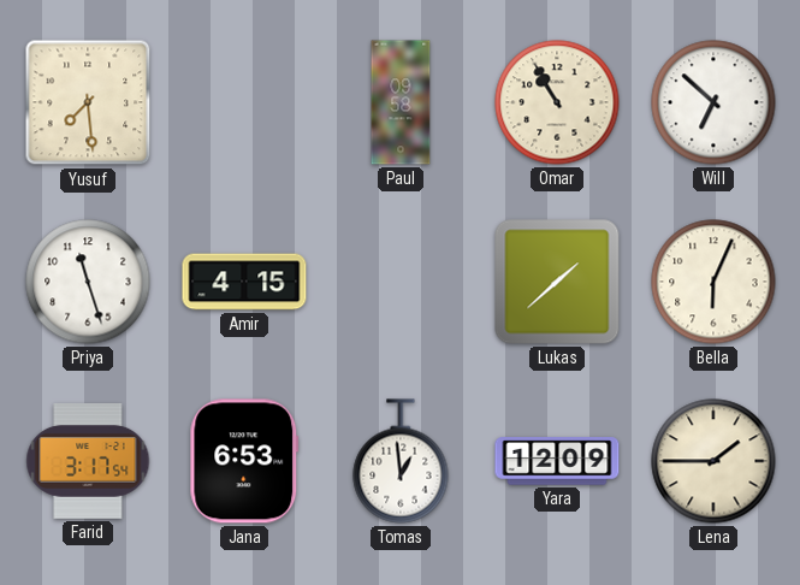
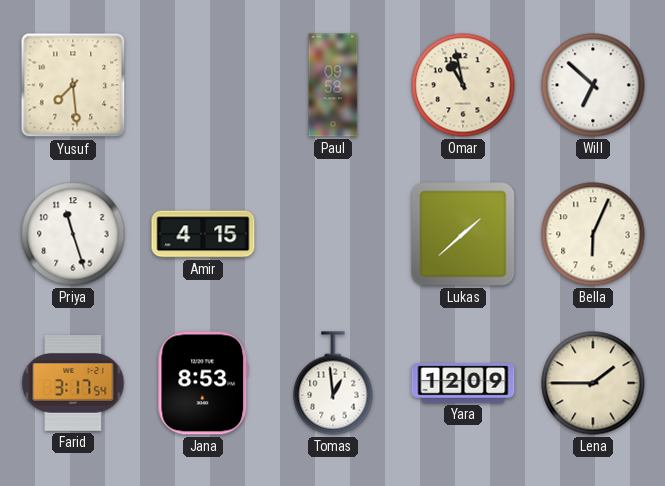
Omar: 10:55 -> 10:58
Jana: 6:53 -> 8:53
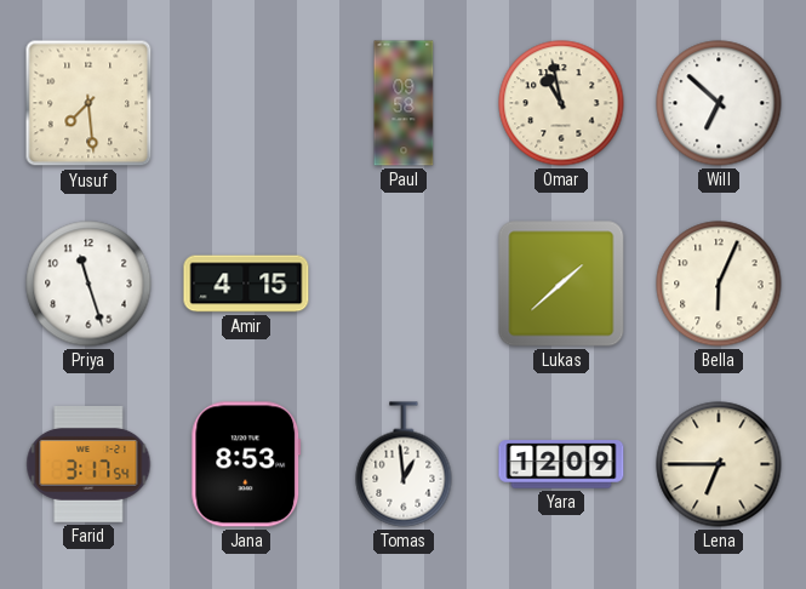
Lena: 1:45 -> 6:45
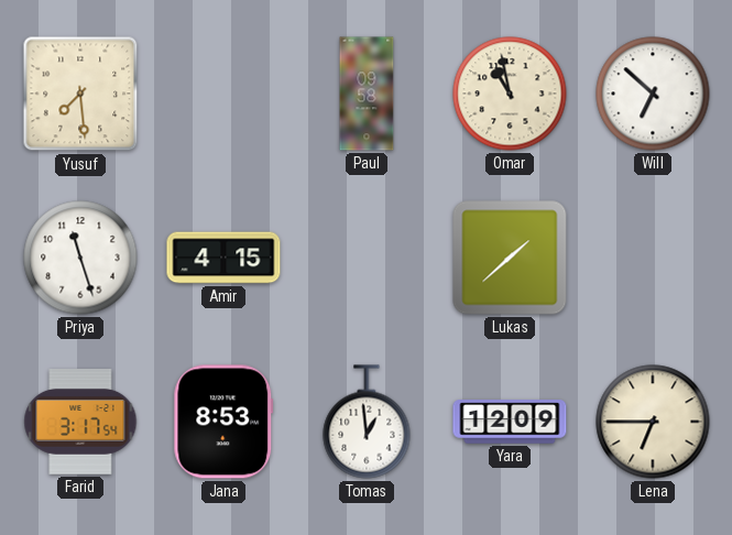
Bella: 6:04 -> none
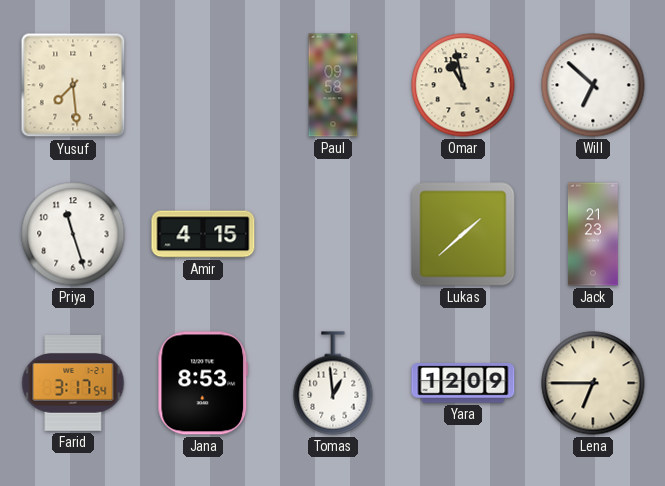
Jack: none -> 21:23
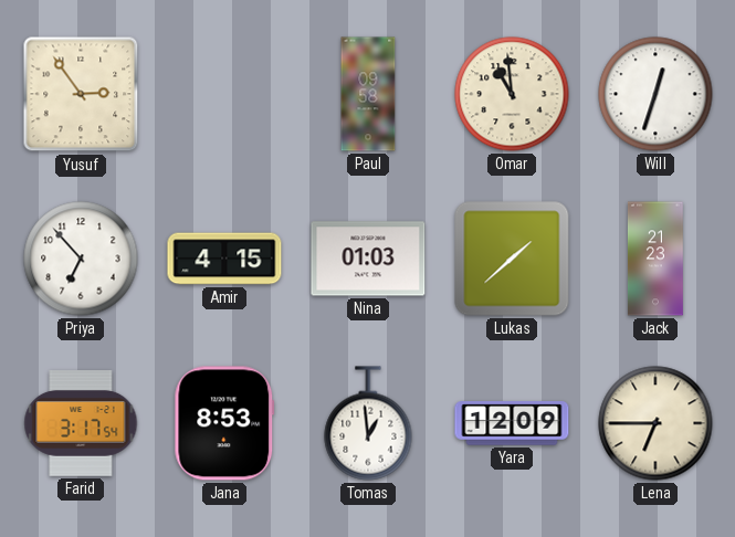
Yusuf: 7:29 -> 2:54
Omar: 10:58 -> 10:59
Will: 6:52 -> 12:33
Priya: 11:27 -> 6:53
Nina: none -> 01:03
